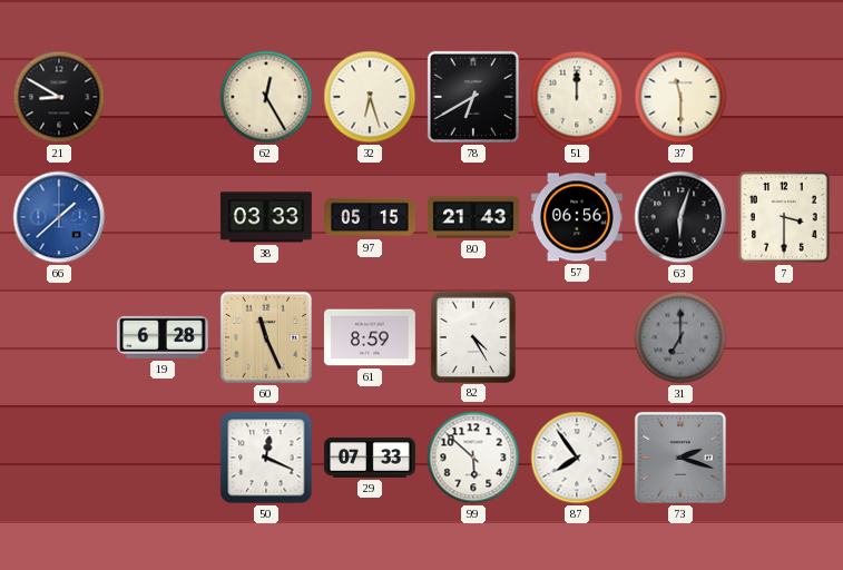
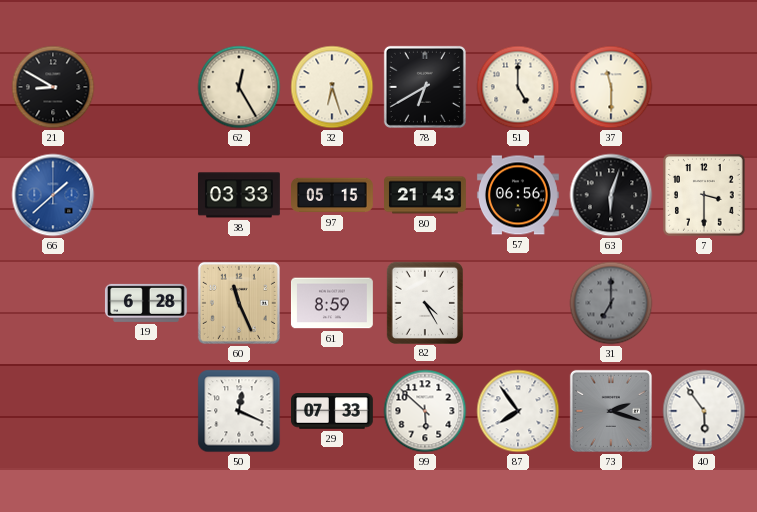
51: 12:00 -> 5:00
40: none -> 5:54
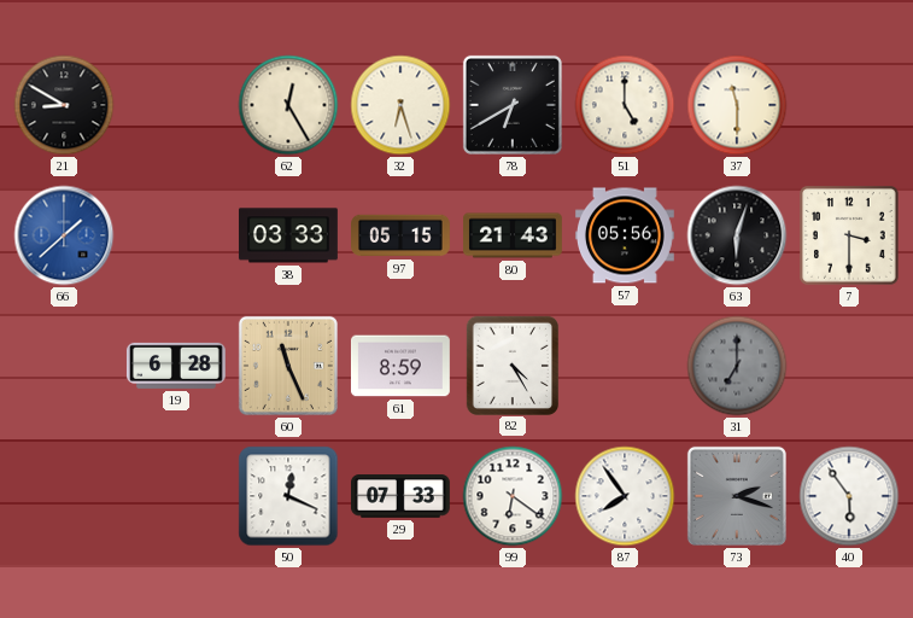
57: 06:56 -> 05:56
99: 5:52 -> 6:21
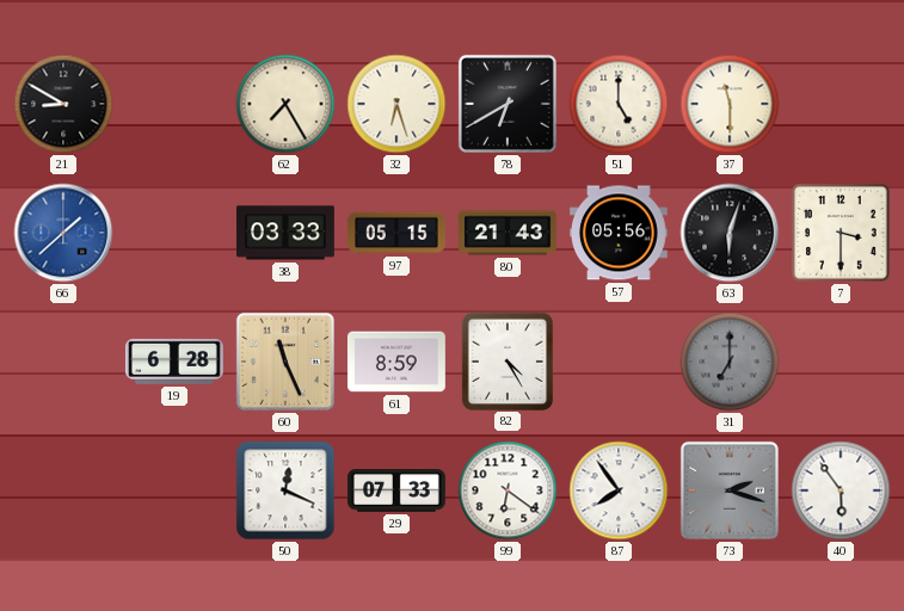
62: 12:25 -> 7:25
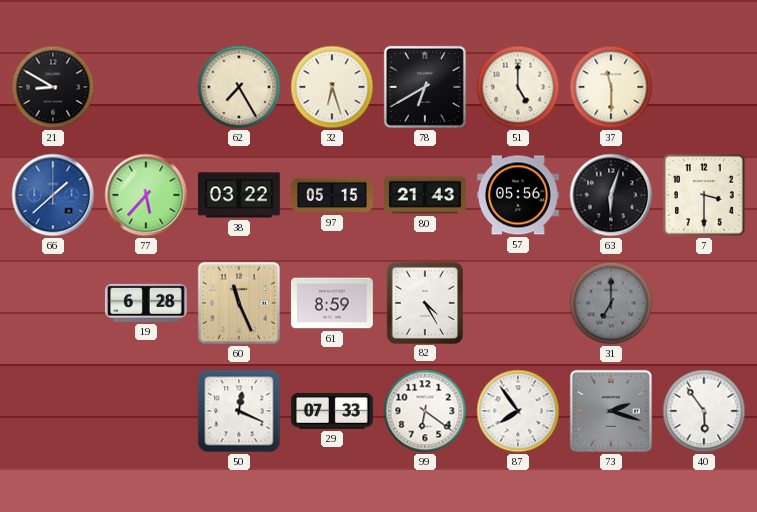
77: none -> 5:37
38: 03:33 -> 03:22
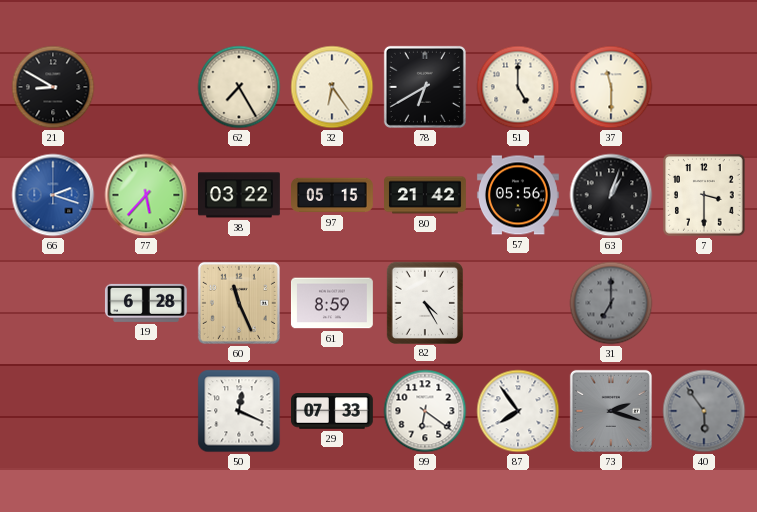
32: 6:27 -> 6:24
66: 1:38 -> 2:18
80: 21:43 -> 21:42
63: 6:03 -> 1:03
40 dial: white -> grey
